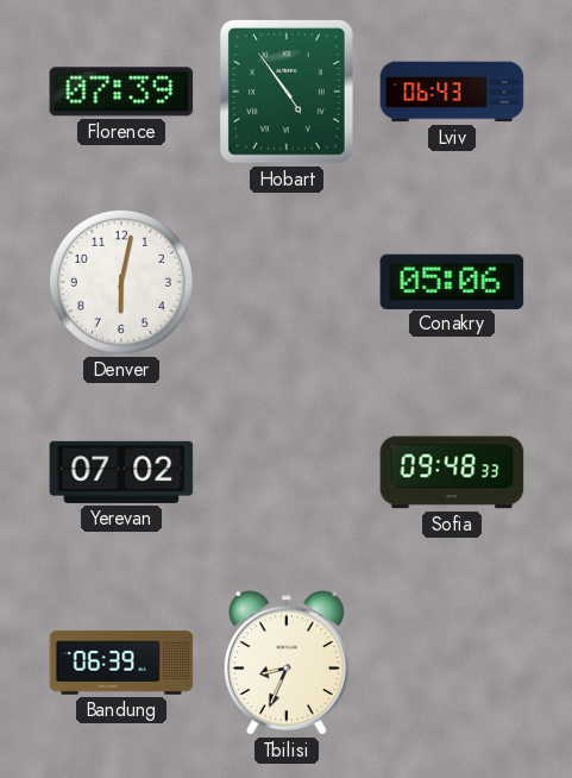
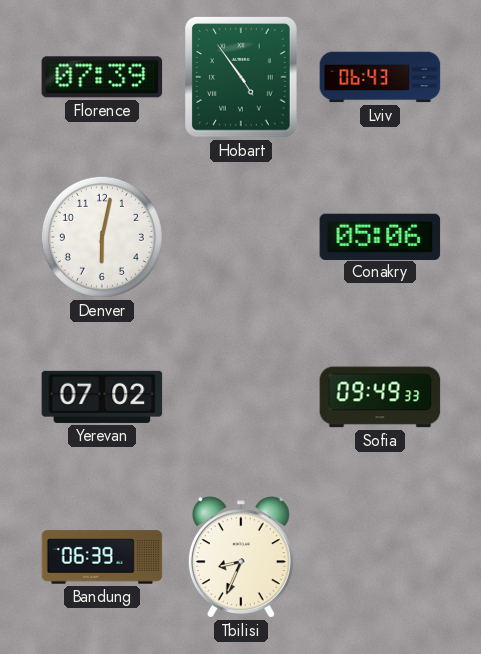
Sofia: 09:48 -> 09:49
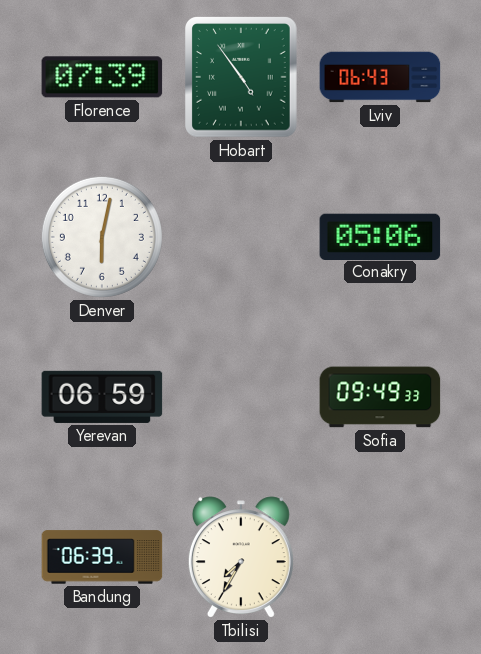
Yerevan: 07:02 -> 06:59
Tbilisi: 8:34 -> 7:35
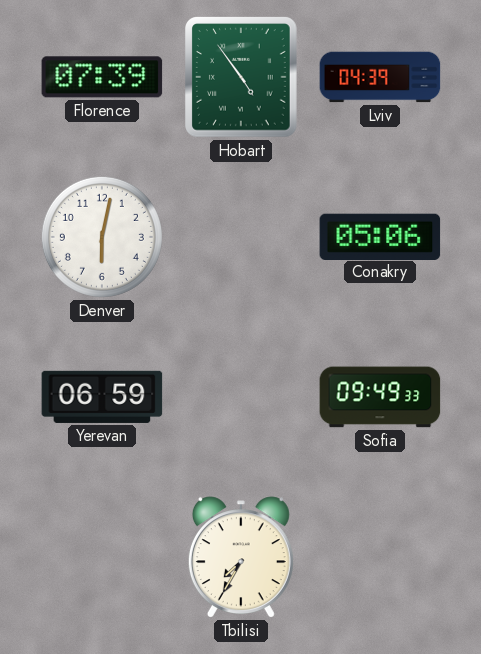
Lviv: 06:43 -> 04:39
Bandung: 06:39 -> none
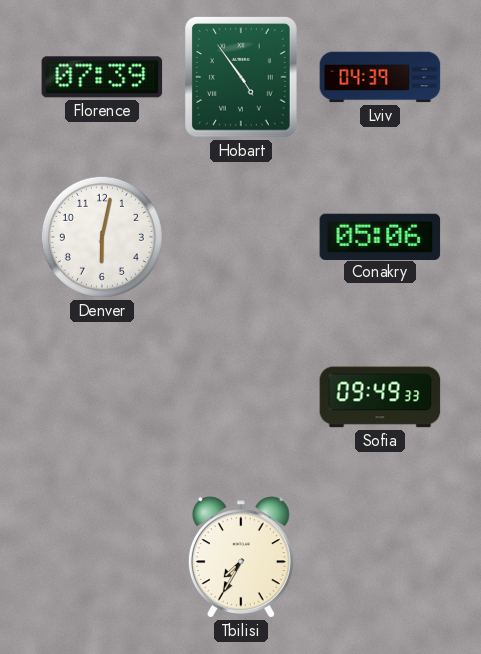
Yerevan: 06:59 -> none
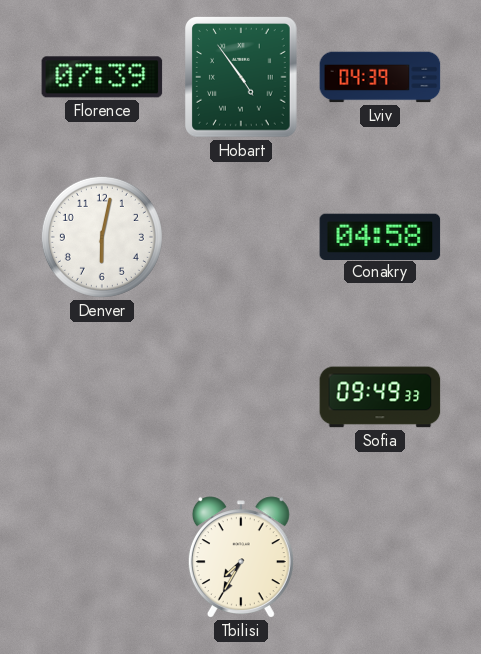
Conakry: 05:06 -> 04:58
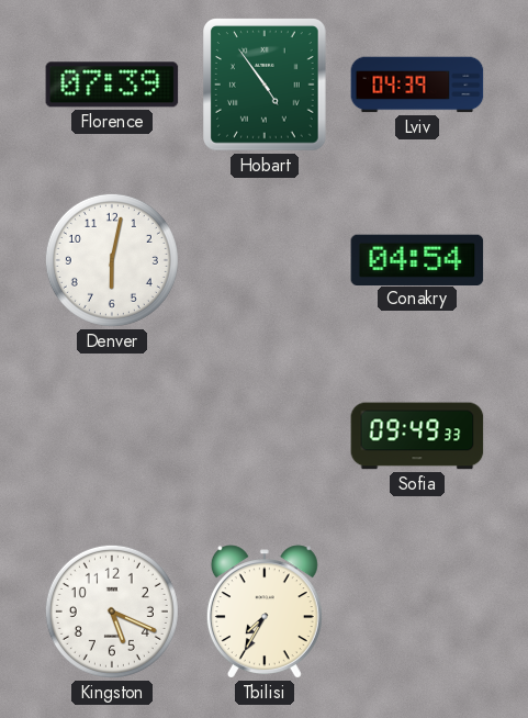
Conakry: 04:58 -> 04:54
Kingston: none -> 5:19
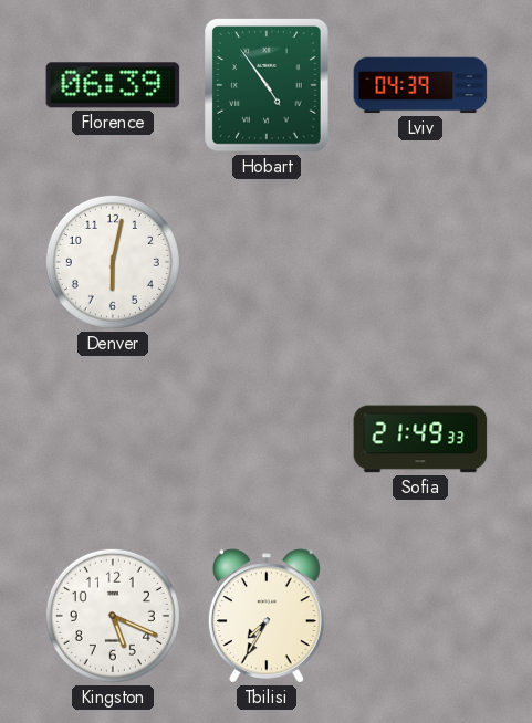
Florence: 07:39 -> 06:39
Conakry: 04:54 -> none
Sofia: 09:49 -> 21:49
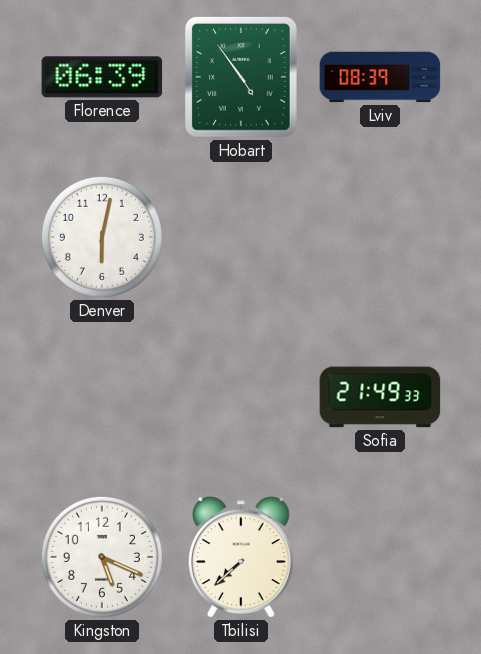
Lviv: 04:39 -> 08:39
Tbilisi: 7:35 -> 7:38
